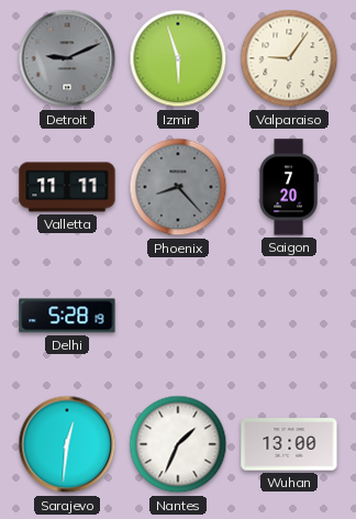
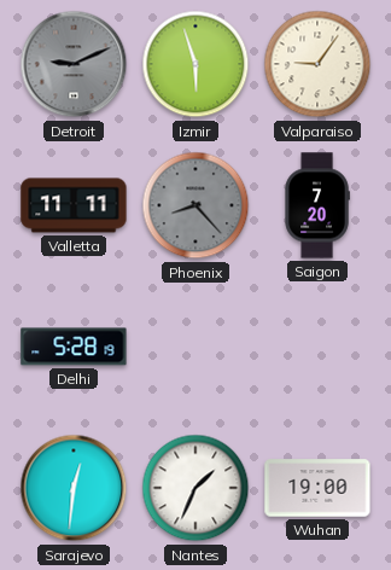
Wuhan: 13:00 -> 19:00
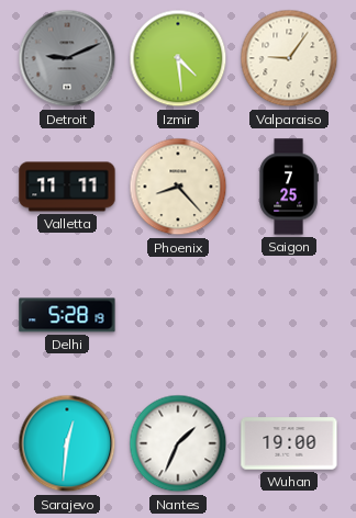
Izmir: 5:57 -> 4:29
Phoenix dial: grey -> cream
Saigon: 7:20 -> 7:25
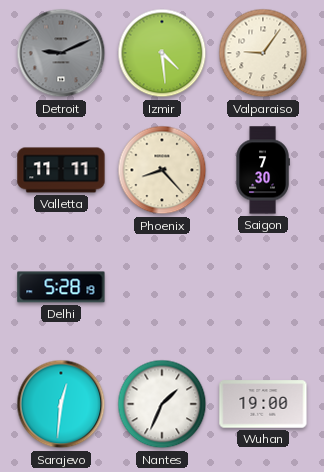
Saigon: 7:25 -> 7:30
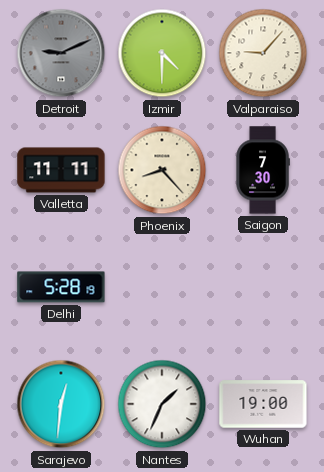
Izmir: 4:29 -> 4:30
Valparaiso: 9:06 -> 9:07
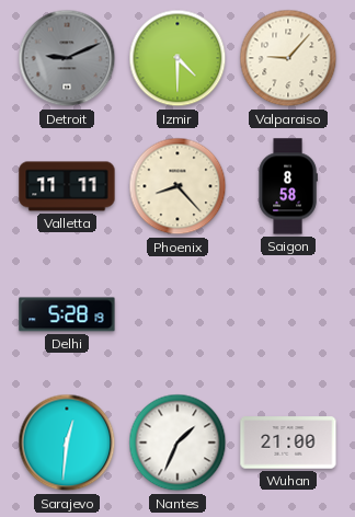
Saigon: 7:30 -> 8:58
Wuhan: 19:00 -> 21:00
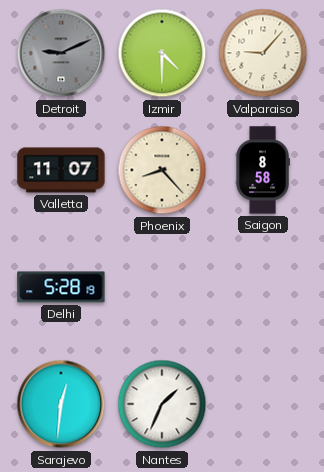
Valletta: 11:11 -> 11:07
Wuhan: 21:00 -> none
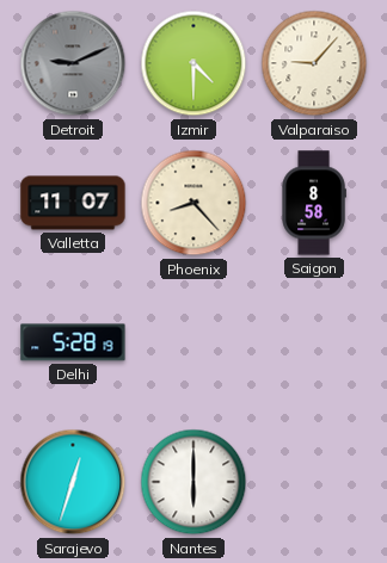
Sarajevo: 12:31 -> 12:33
Nantes: 1:34 -> 6:00
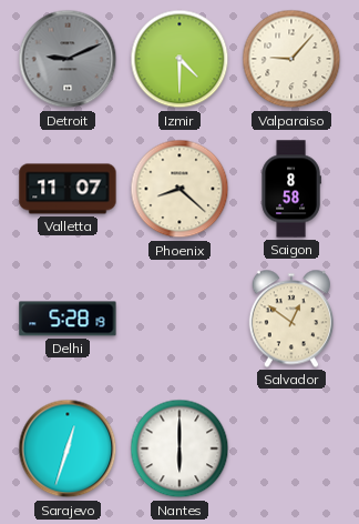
Phoenix: 8:23 -> 8:22
Salvador: none -> 12:51
